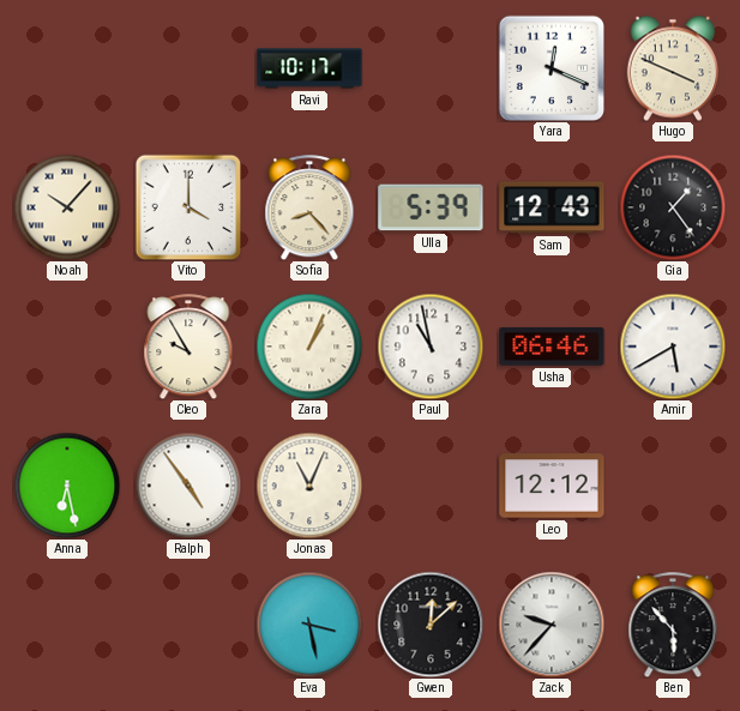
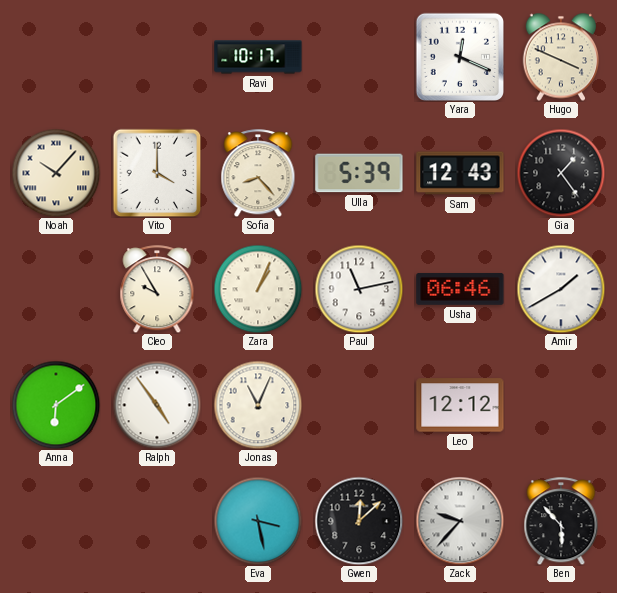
Paul: 10:58 -> 11:13
Amir: 5:40 -> 1:40
Anna: 6:28 -> 6:09
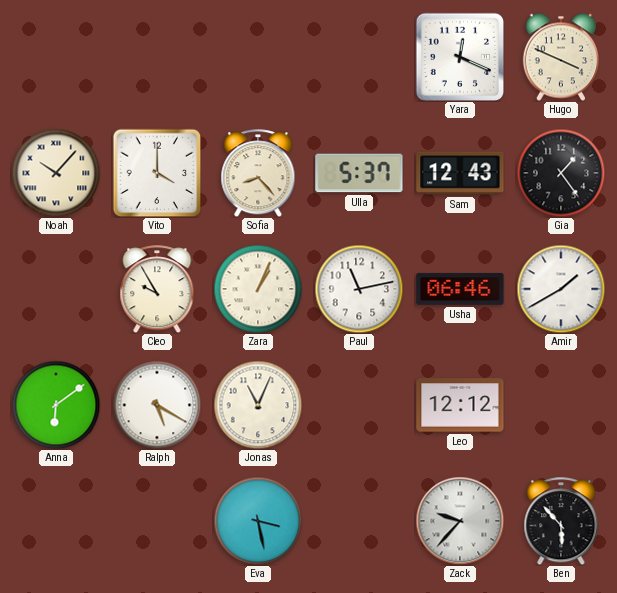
Ravi: 10:17 -> none
Ulla: 5:39 -> 5:37
Ralph: 4:54 -> 5:20
Gwen: 12:08 -> none
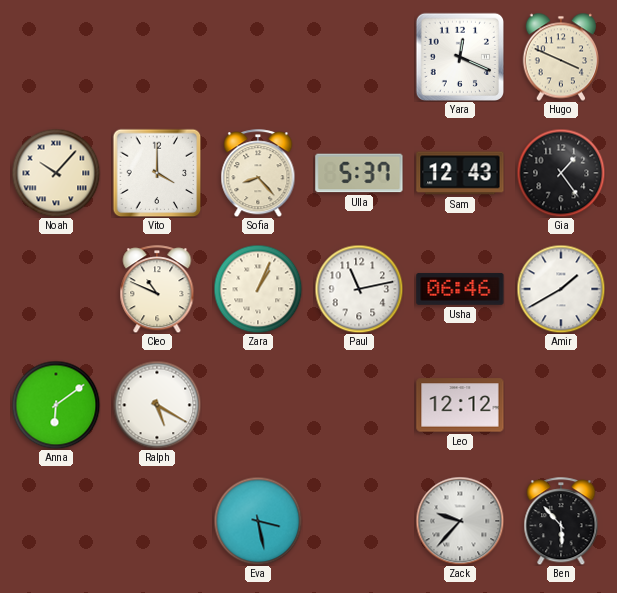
Cleo: 9:55 -> 10:49
Jonas: 11:04 -> none
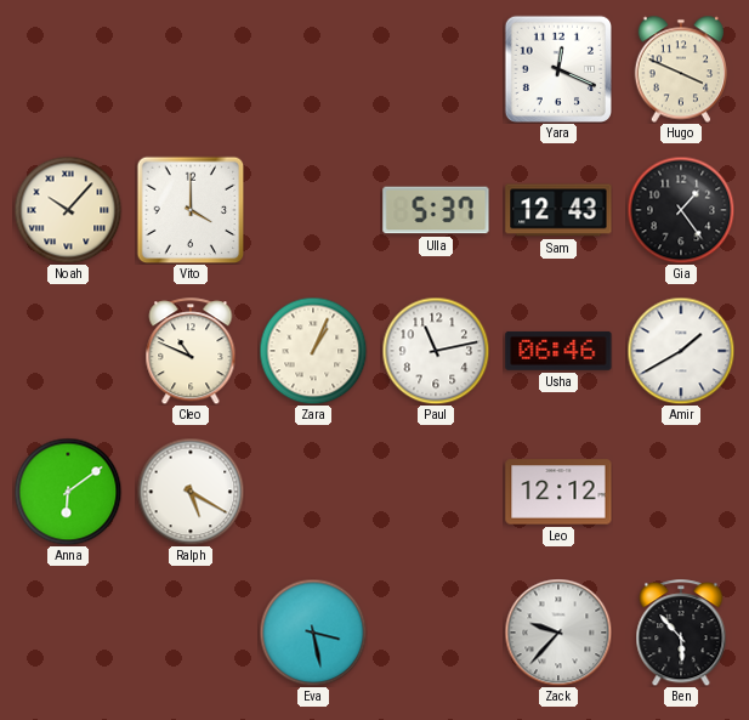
Sofia: 8:23 -> none
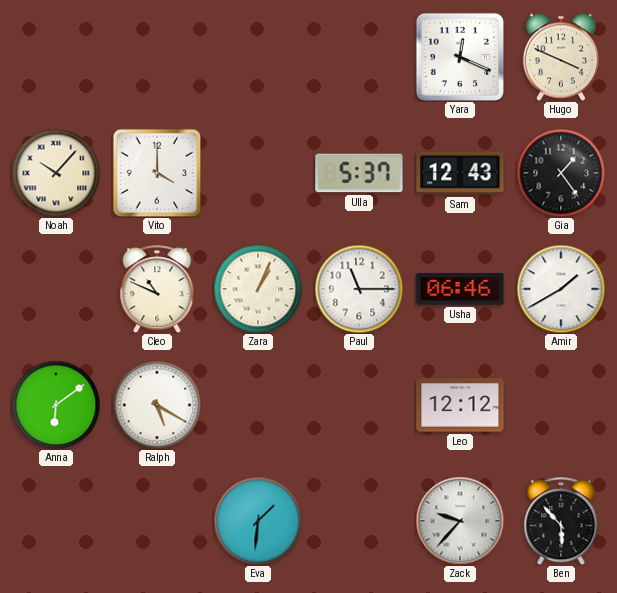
Paul: 11:13 -> 11:15
Eva: 3:28 -> 1:31
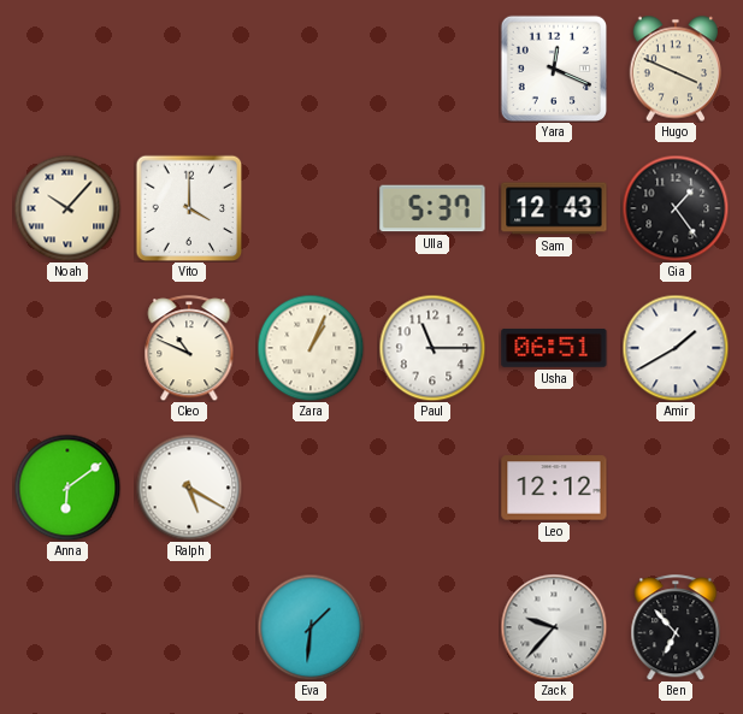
Usha: 06:46 -> 06:51
Ben: 5:53 -> 6:53
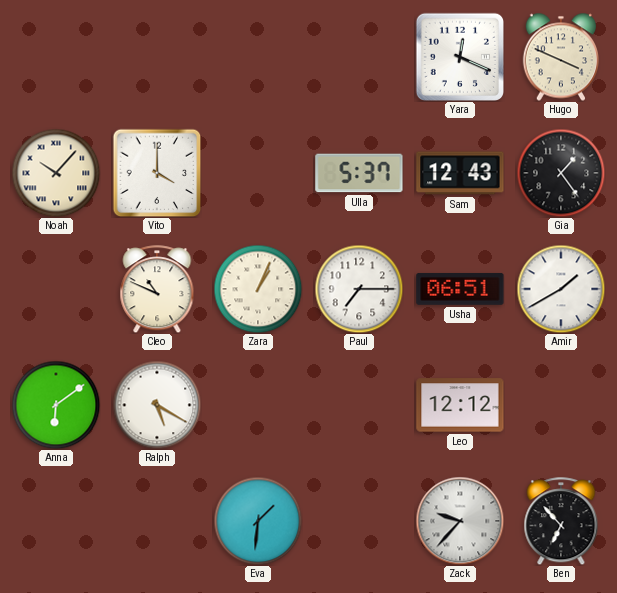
Paul: 11:15 -> 7:15
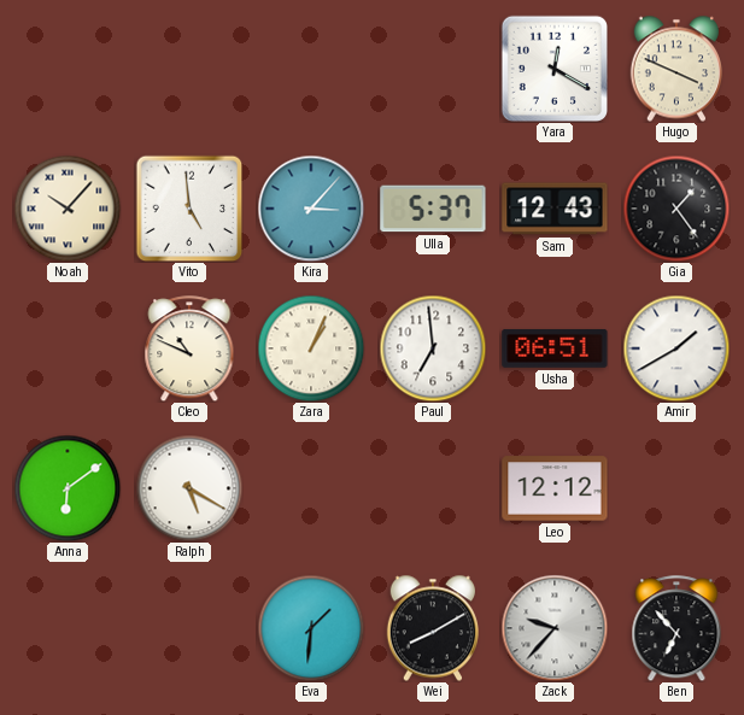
Yara: 12:19 -> 12:20
Vito: 4:00 -> 4:59
Kira: none -> 3:07
Paul: 7:15 -> 6:59
Wei: none -> 8:10
